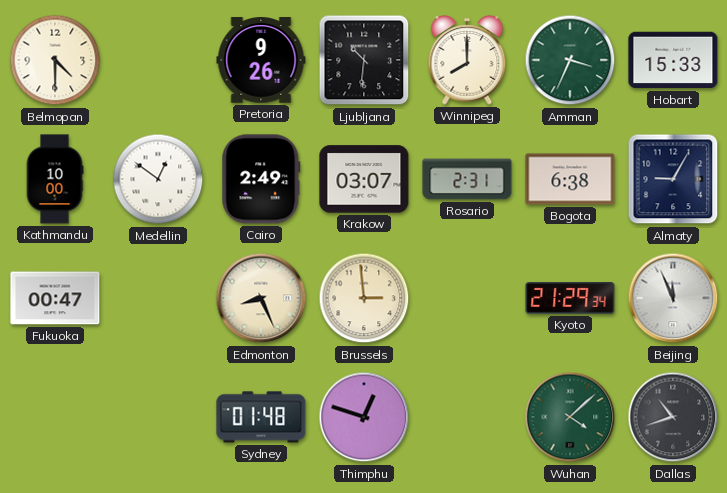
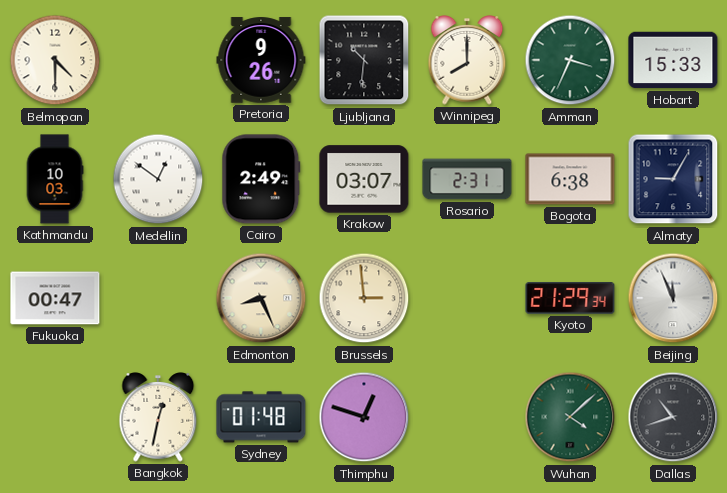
Kathmandu: 10:00 -> 10:03
Bangkok: none -> 12:32
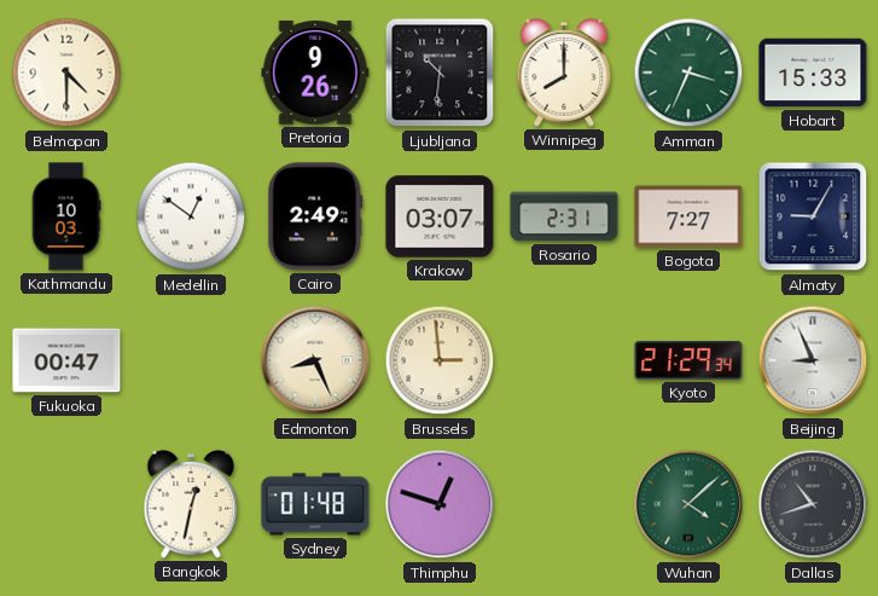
Bogota: 6:38 -> 7:27
Beijing: 11:56 -> 8:56
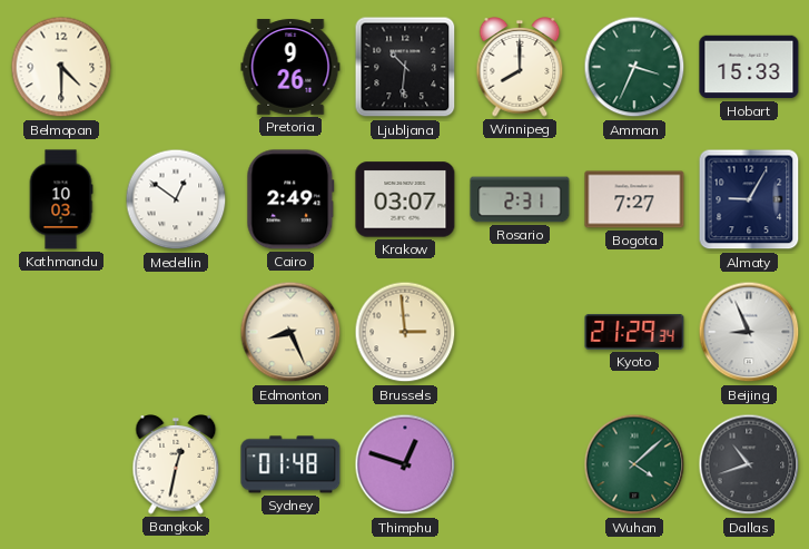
Fukuoka: 00:47 -> none
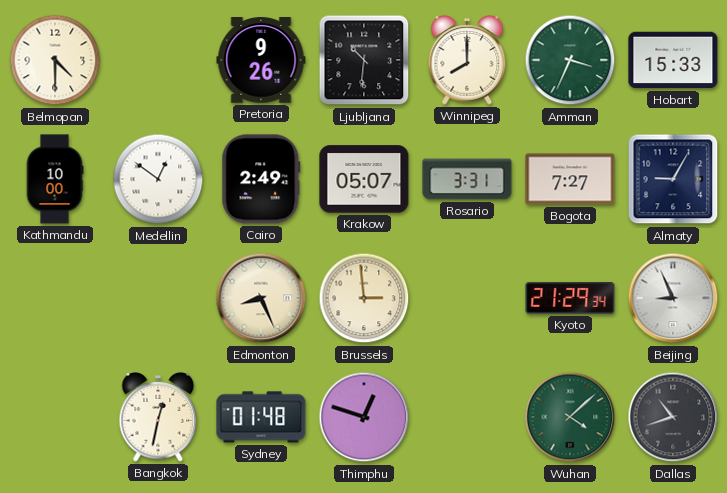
Kathmandu: 10:03 -> 10:00
Krakow: 03:07 -> 05:07
Rosario: 2:31 -> 3:31
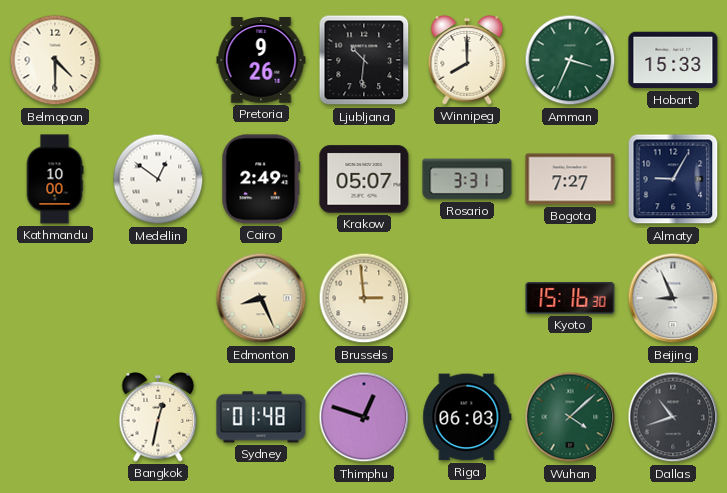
Kyoto: 21:29 -> 15:16
Riga: none -> 06:03
